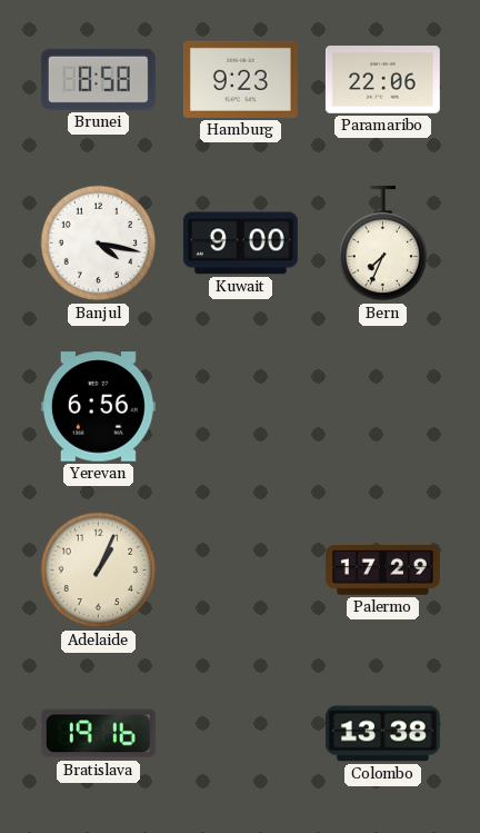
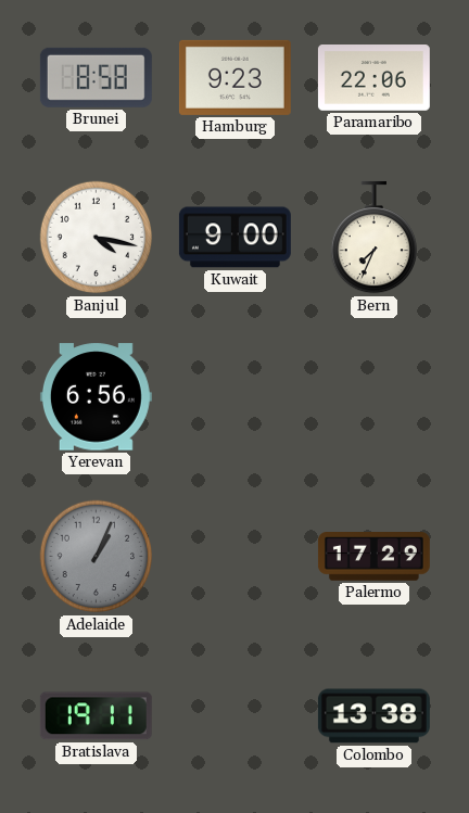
Adelaide dial: cream -> grey
Bratislava: 19:16 -> 19:11
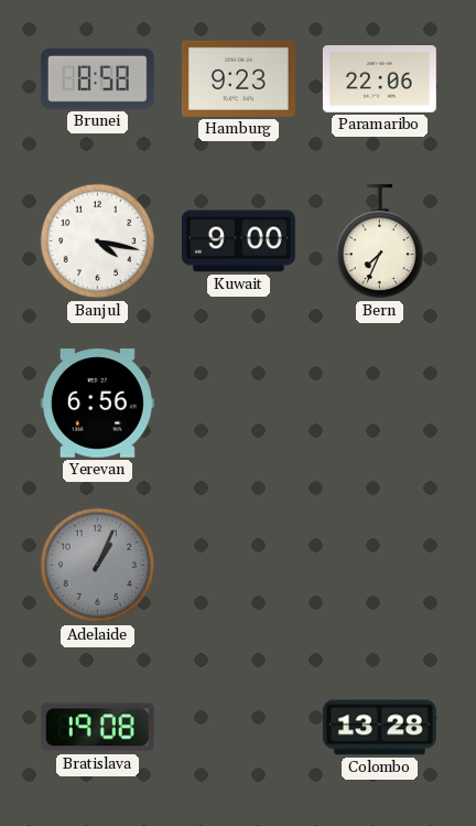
Palermo: 17:29 -> none
Bratislava: 19:11 -> 19:08
Colombo: 13:38 -> 13:28
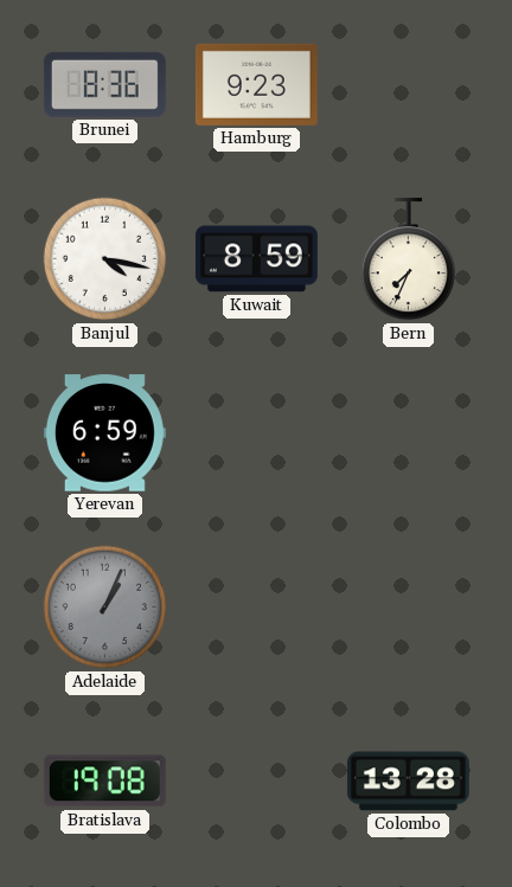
Brunei: 8:58 -> 8:36
Paramaribo: 22:06 -> none
Kuwait: 9:00 -> 8:59
Yerevan: 6:56 -> 6:59
